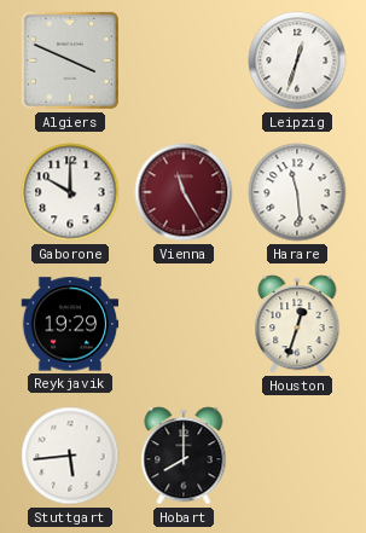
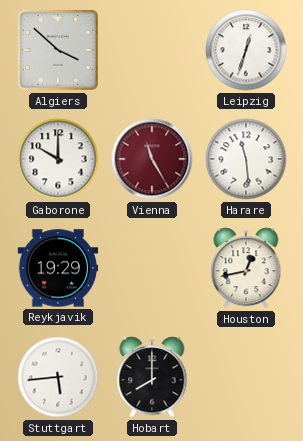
Algiers: 3:49 -> 3:52
Houston: 12:33 -> 12:43
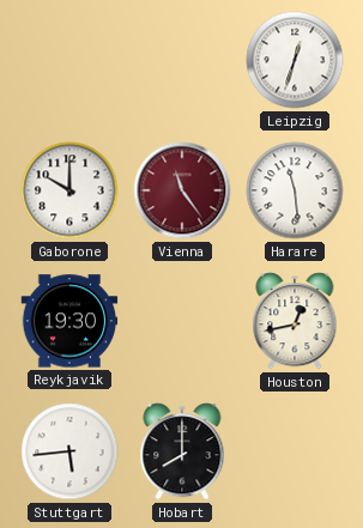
Algiers: 3:52 -> none
Vienna: 11:25 -> 11:24
Reykjavik: 19:29 -> 19:30
